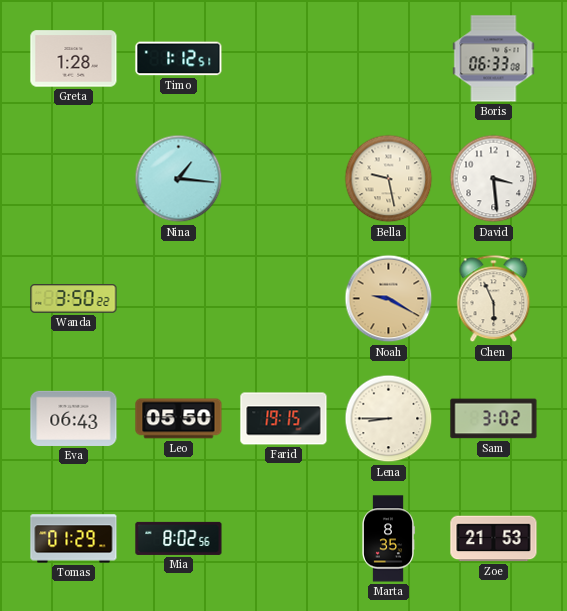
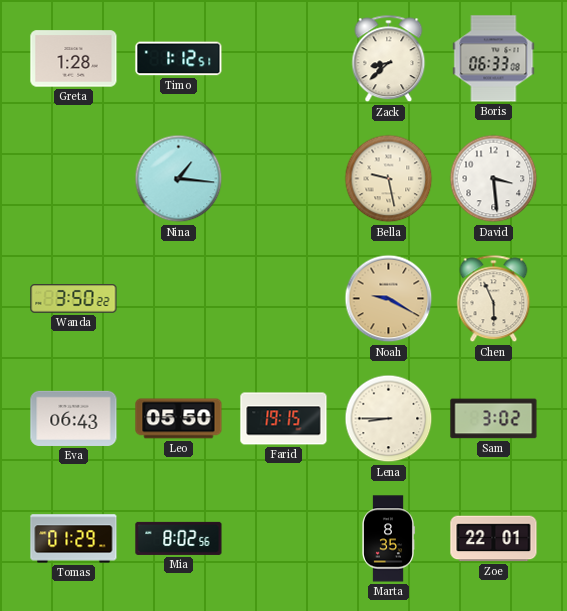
Zack: none -> 8:38
Zoe: 21:53 -> 22:01
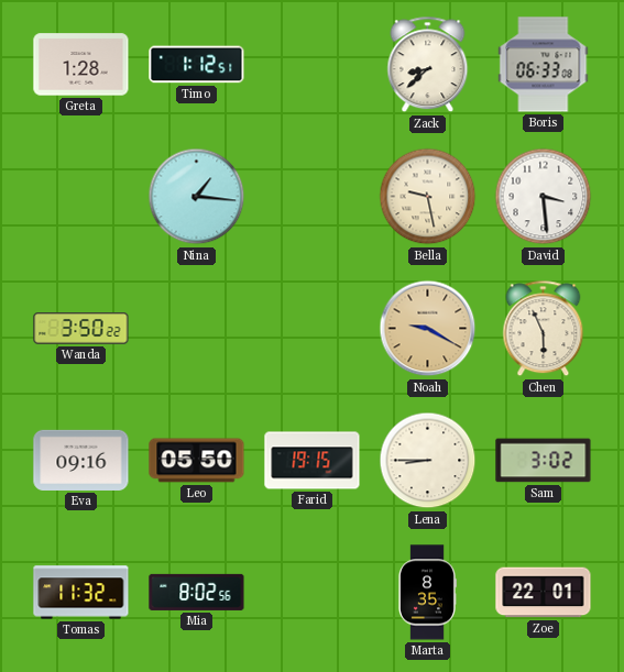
Eva: 06:43 -> 09:16
Tomas: 01:29 -> 11:32
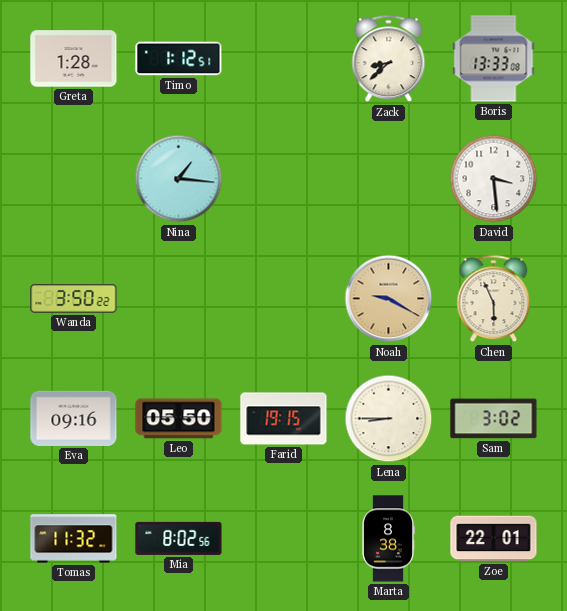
Boris: 06:33 -> 13:33
Bella: 9:28 -> none
Marta: 8:35 -> 8:38
